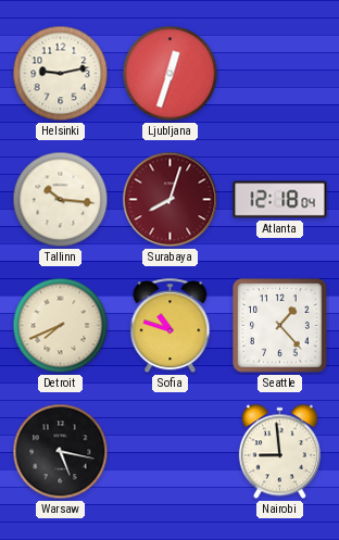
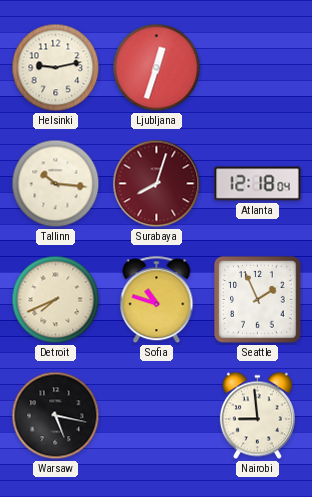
Seattle: 1:23 -> 1:56
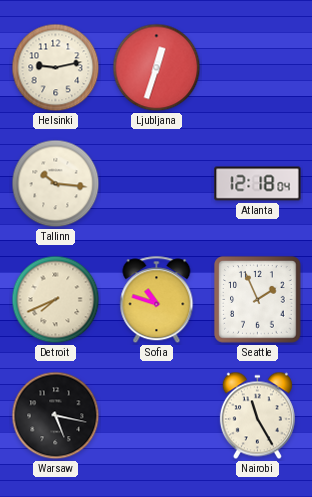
Surabaya: 8:03 -> none
Nairobi: 8:59 -> 11:25
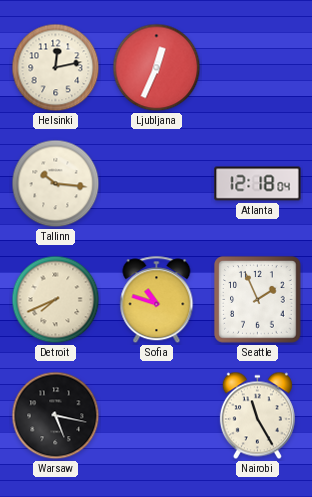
Helsinki: 9:13 -> 12:13
Ljubljana: 12:33 -> 12:34
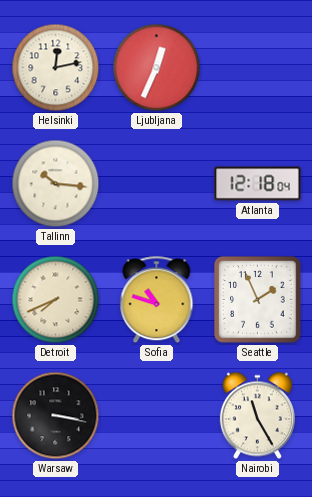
Warsaw: 5:17 -> 3:17
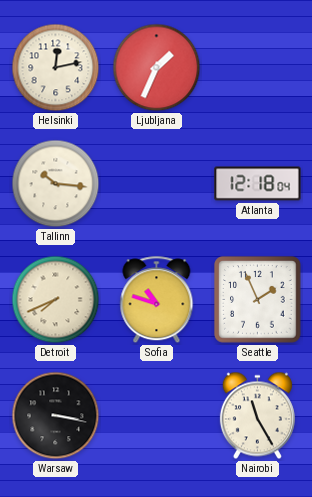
Ljubljana: 12:34 -> 1:34
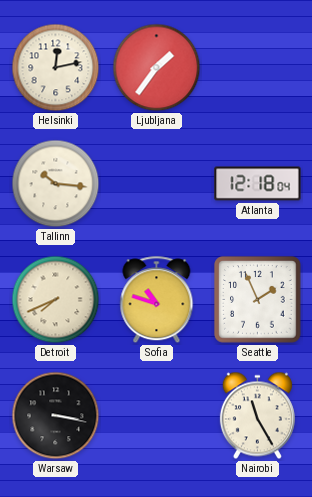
Ljubljana: 1:34 -> 1:36
